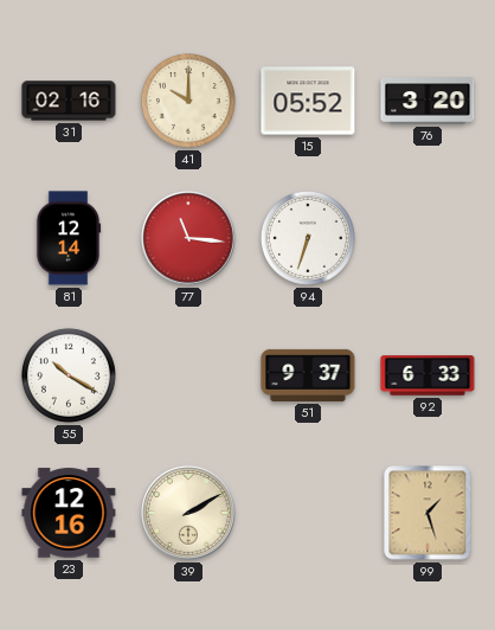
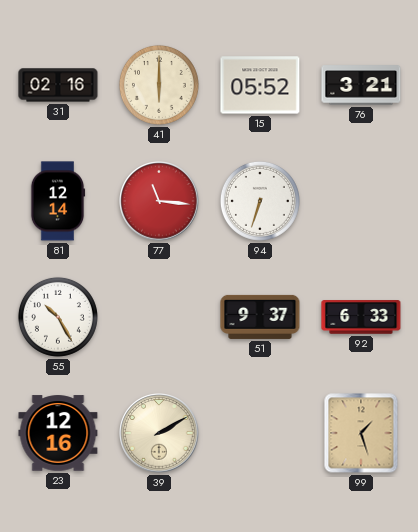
41: 10:00 -> 6:00
76: 3:20 -> 3:21
55: 10:20 -> 10:25
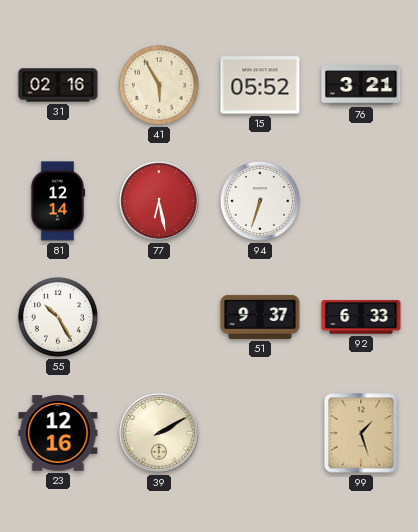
41: 6:00 -> 5:55
77: 11:16 -> 6:28
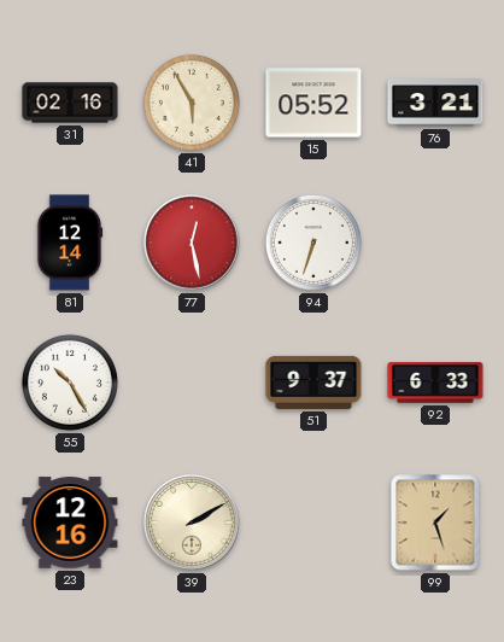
77: 6:28 -> 12:28
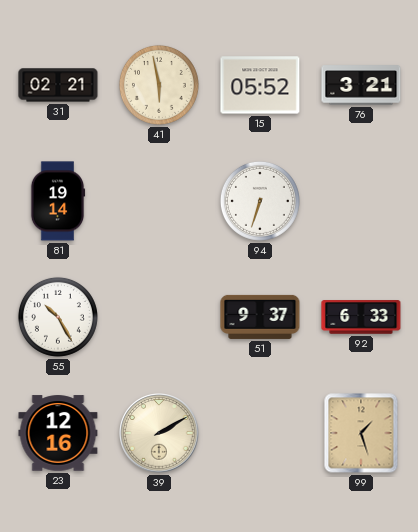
31: 02:16 -> 02:21
41: 5:55 -> 5:58
81: 12:14 -> 19:14
77: 12:28 -> none
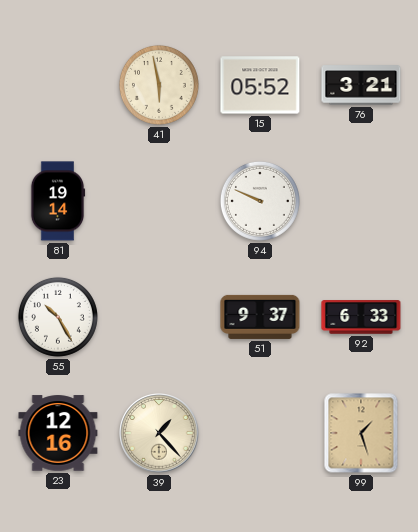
31: 02:21 -> none
94: 6:33 -> 9:49
39: 2:10 -> 1:23
